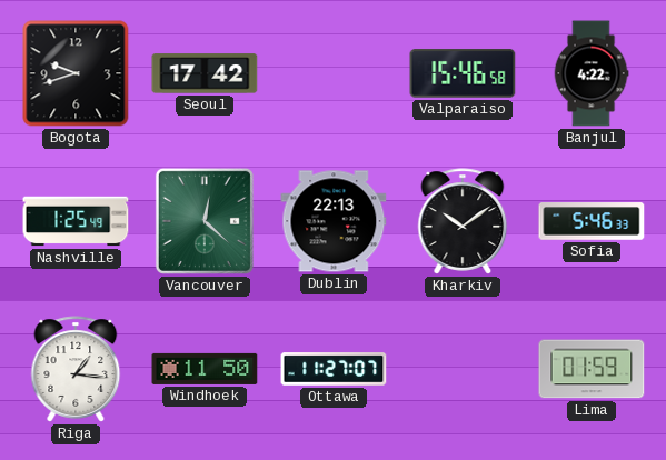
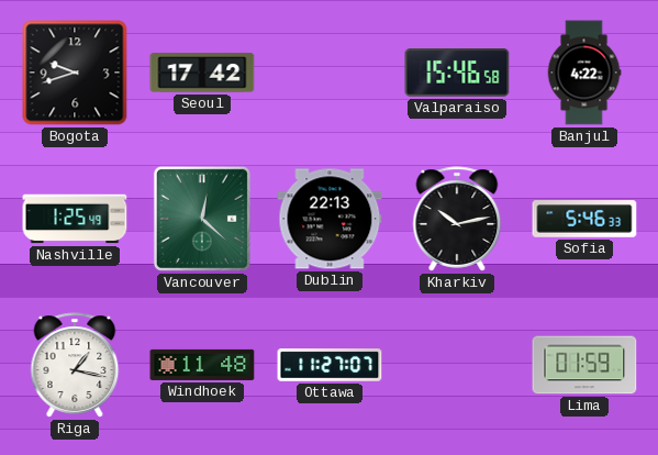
Kharkiv: 10:09 -> 10:13
Riga: 1:16 -> 1:17
Windhoek: 11:50 -> 11:48
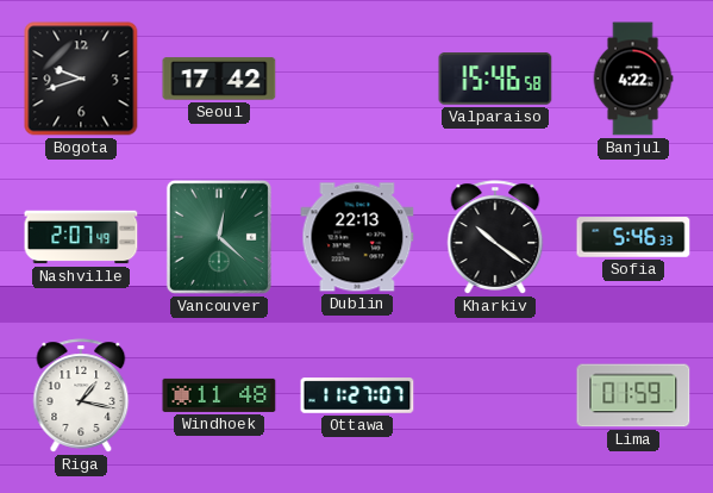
Nashville: 1:25 -> 2:07
Kharkiv: 10:13 -> 10:21
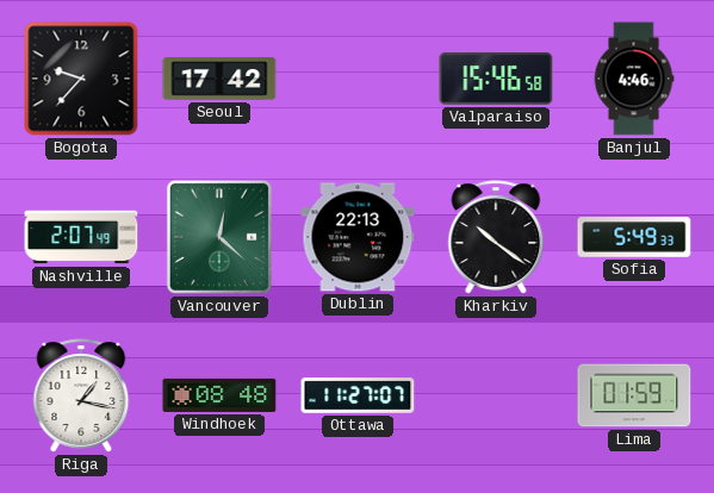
Bogota: 9:42 -> 9:37
Banjul: 4:22 -> 4:46
Sofia: 5:46 -> 5:49
Windhoek: 11:48 -> 08:48
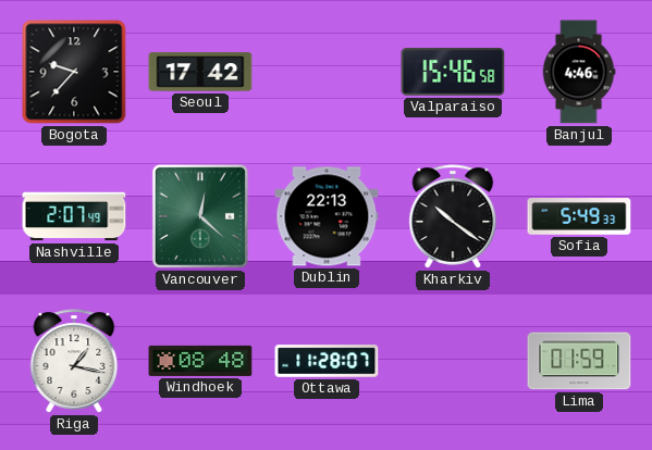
Ottawa: 11:27 -> 11:28
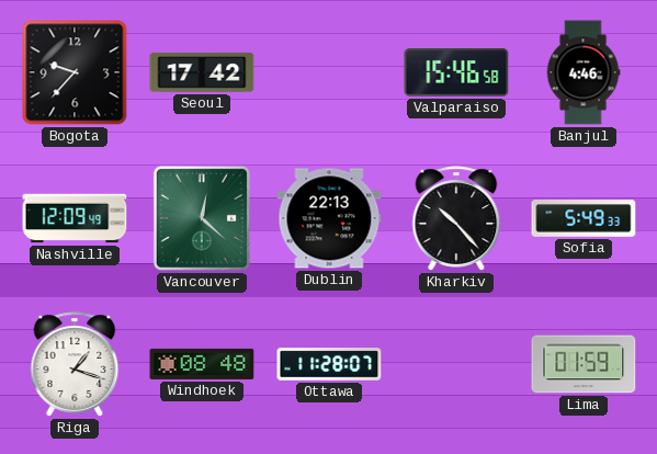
Nashville: 2:07 -> 12:09
Kharkiv: 10:21 -> 10:23
Riga: 1:17 -> 1:18
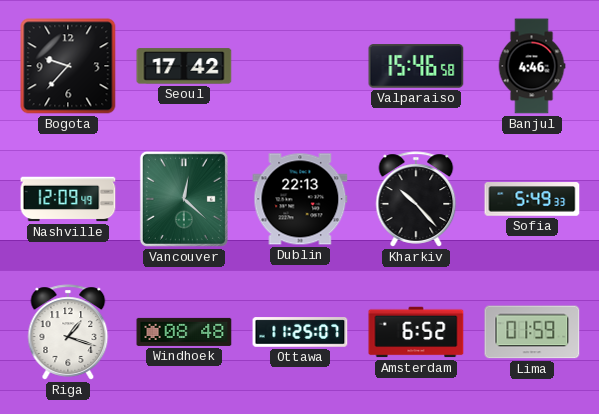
Ottawa: 11:28 -> 11:25
Amsterdam: none -> 6:52
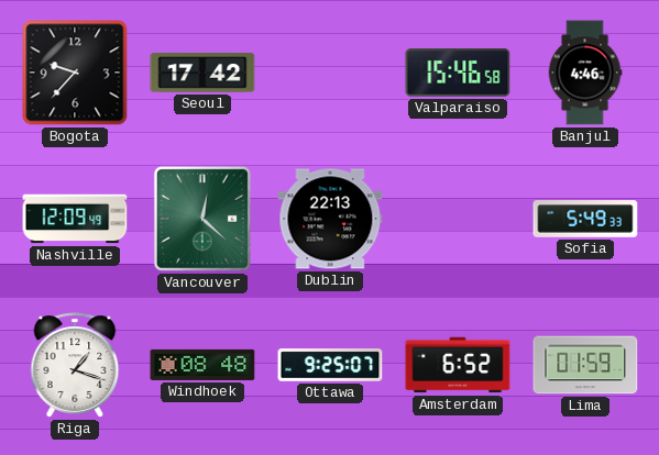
Kharkiv: 10:23 -> none
Ottawa: 11:25 -> 9:25
